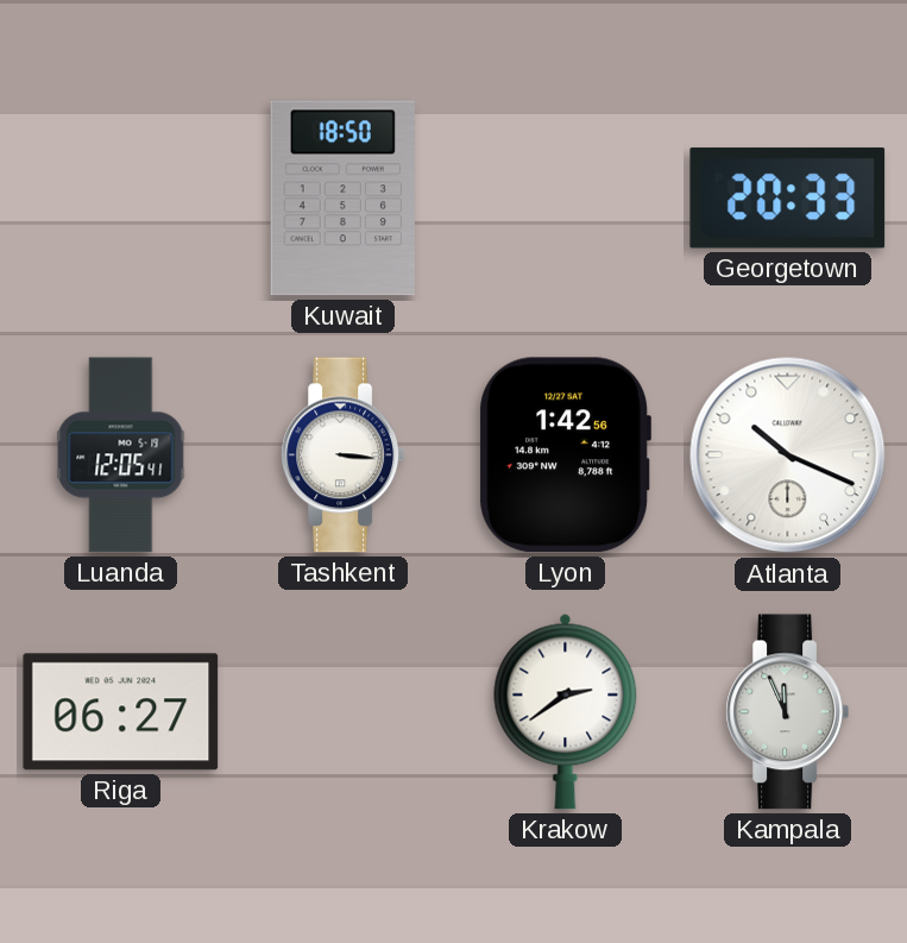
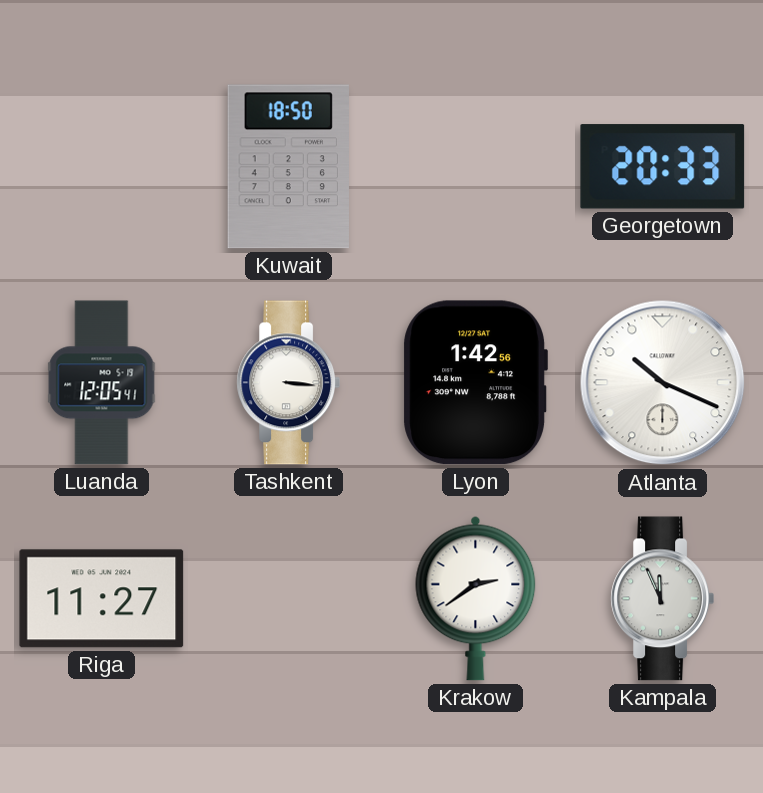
Riga: 06:27 -> 11:27
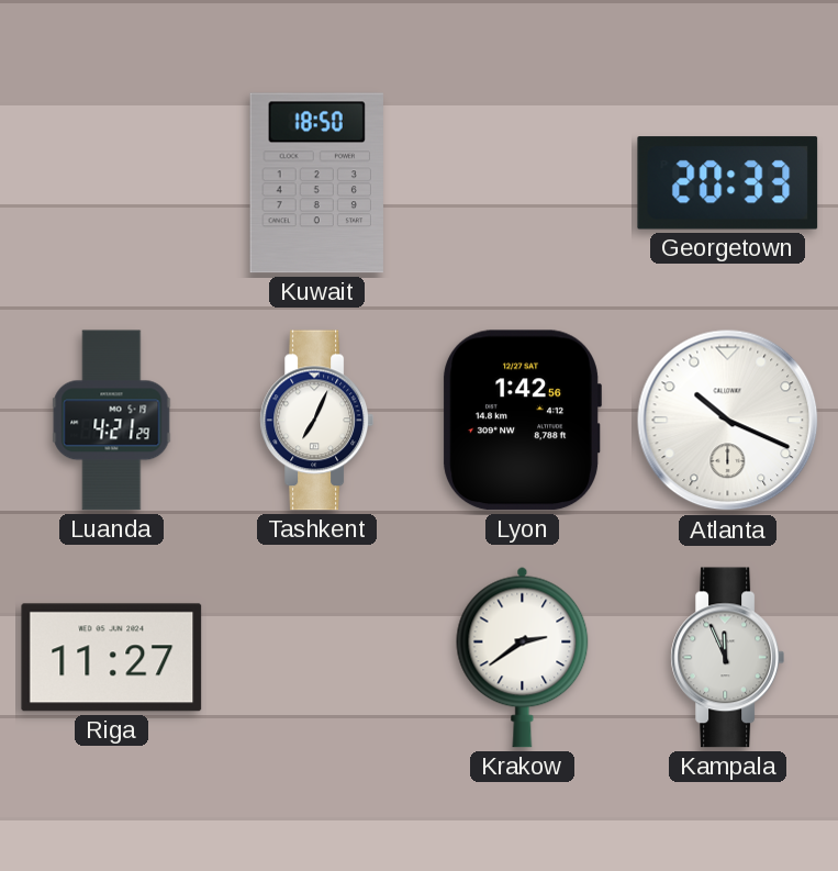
Luanda: 12:05 -> 4:21
Tashkent: 3:16 -> 7:04
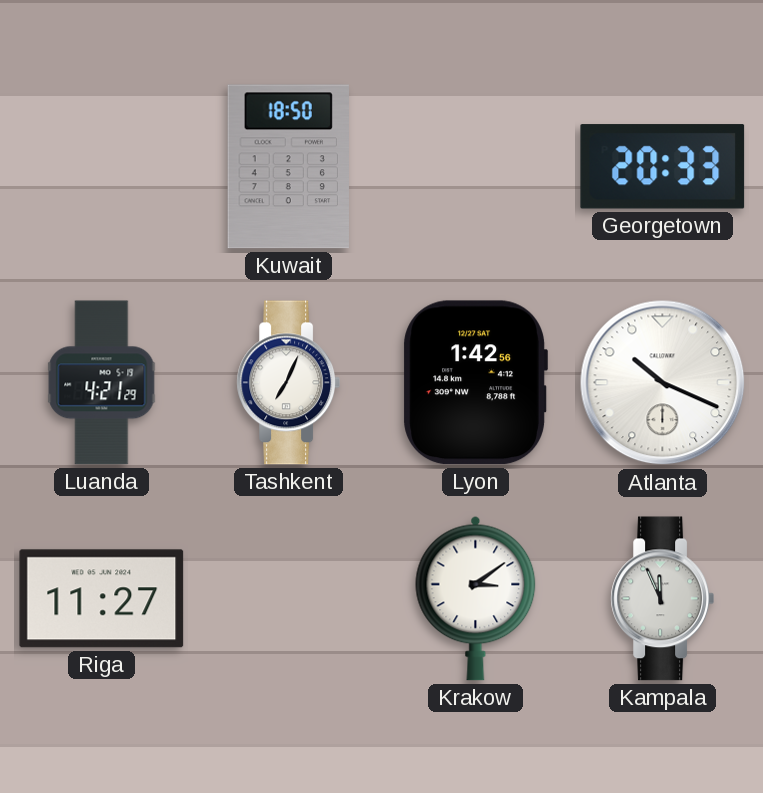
Krakow: 2:39 -> 3:09
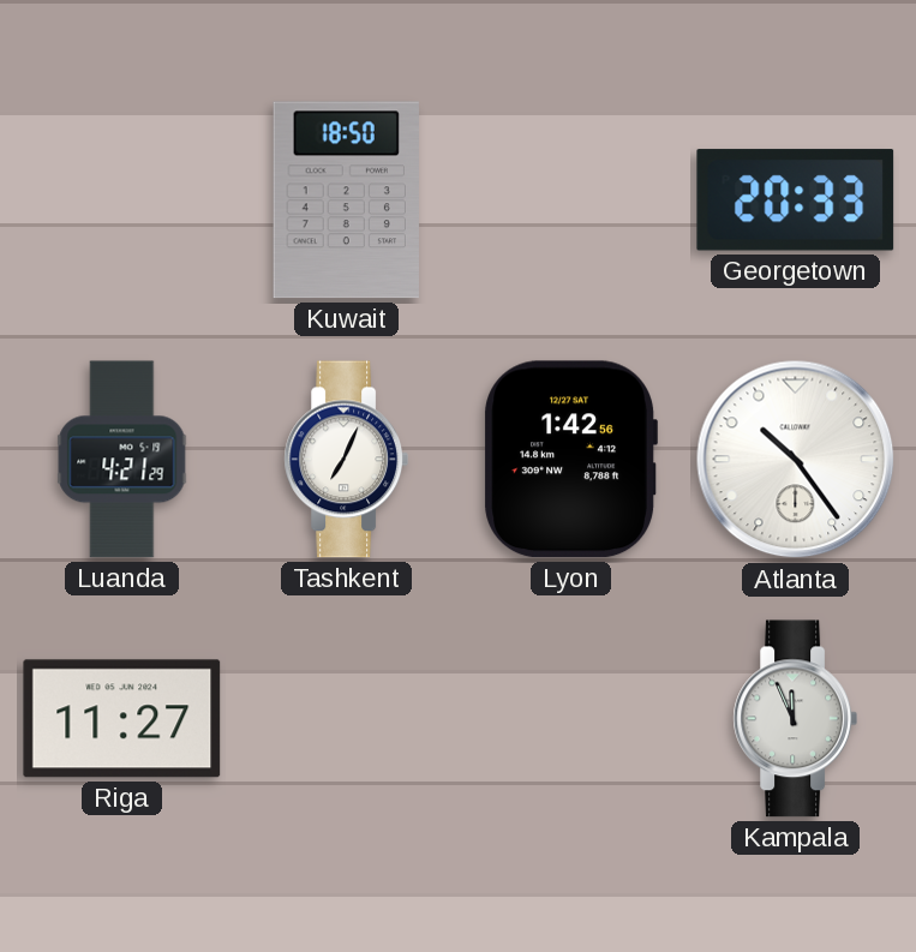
Atlanta: 10:19 -> 10:24
Krakow: 3:09 -> none
